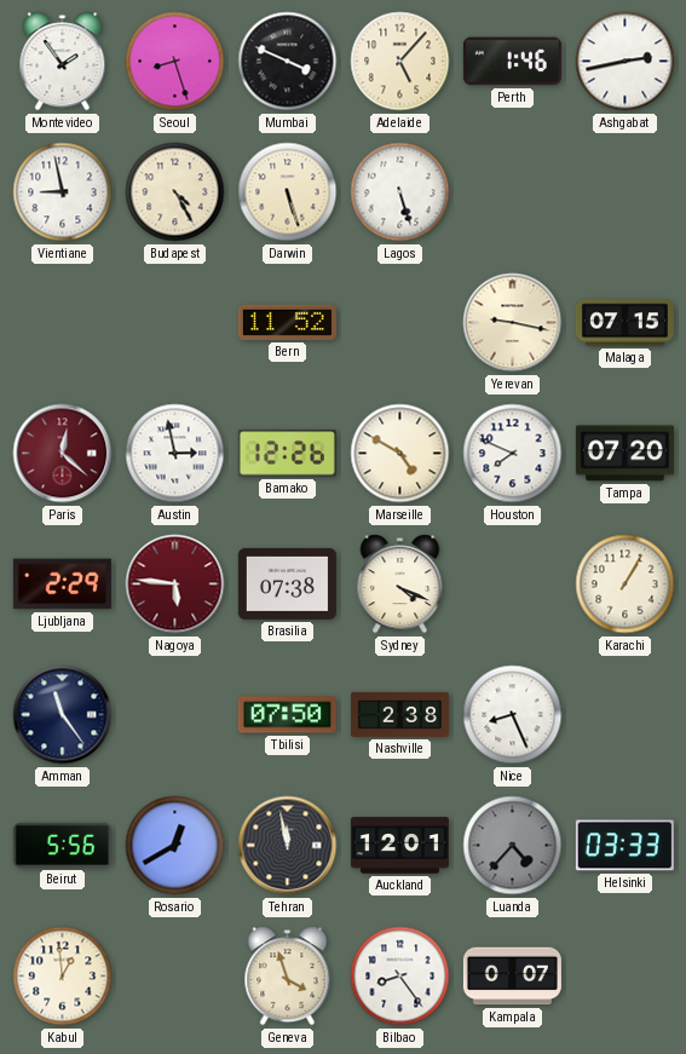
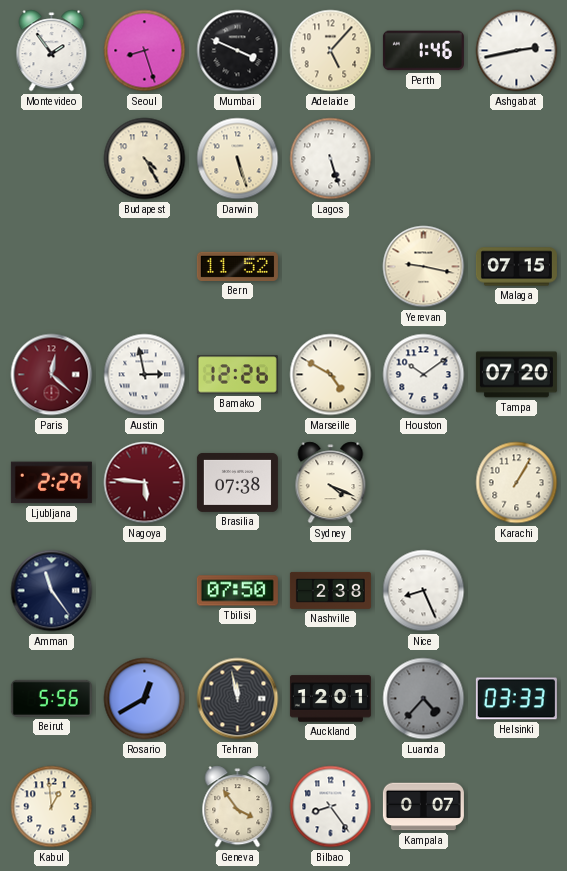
Vientiane: 8:58 -> none
Houston: 7:49 -> 10:09
Geneva: 3:57 -> 3:54
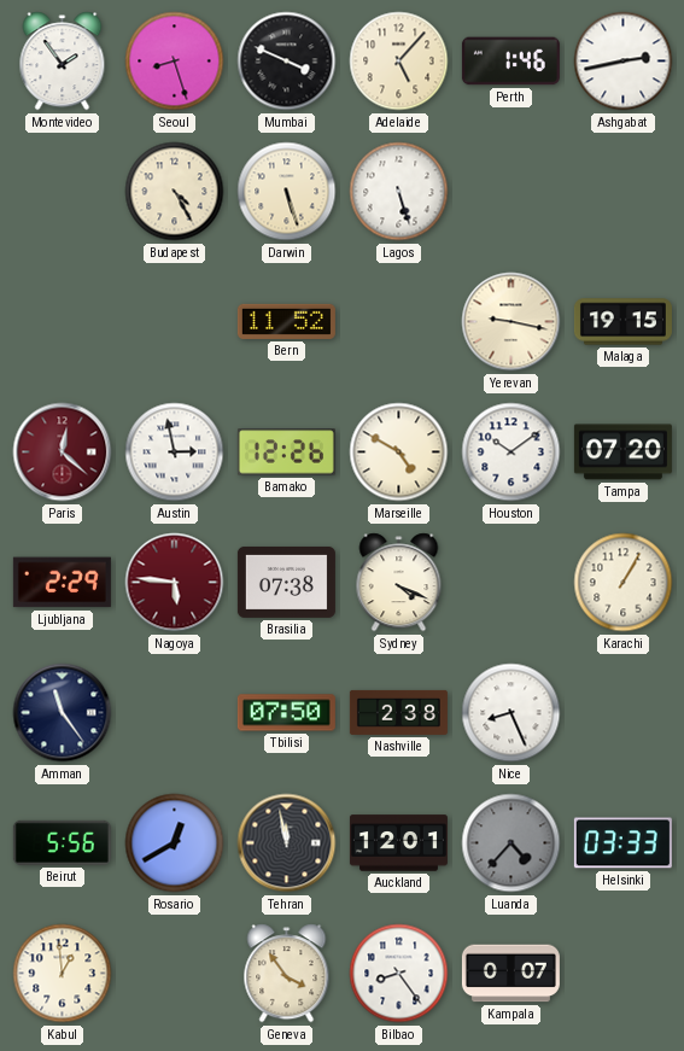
Malaga: 07:15 -> 19:15
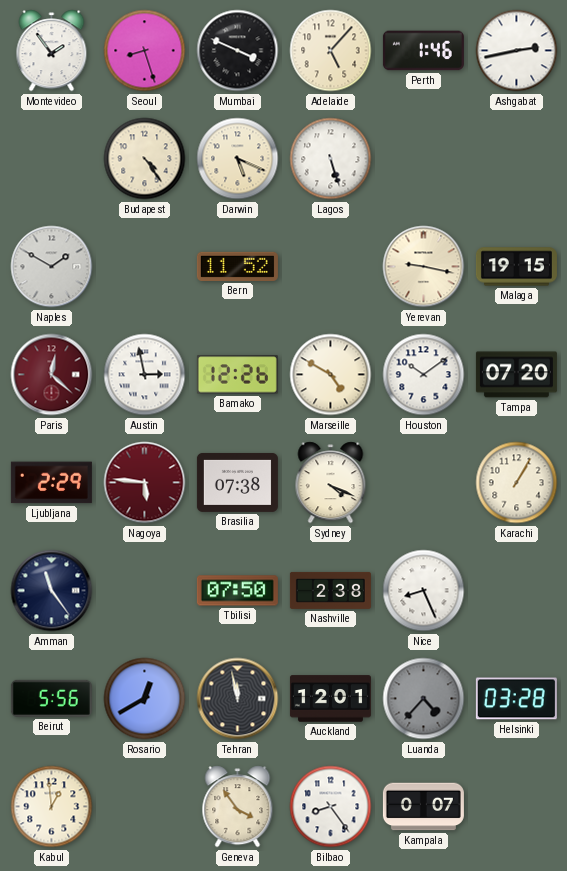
Budapest: 4:25 -> 4:24
Darwin: 5:27 -> 5:19
Naples: none -> 1:50
Helsinki: 03:33 -> 03:28
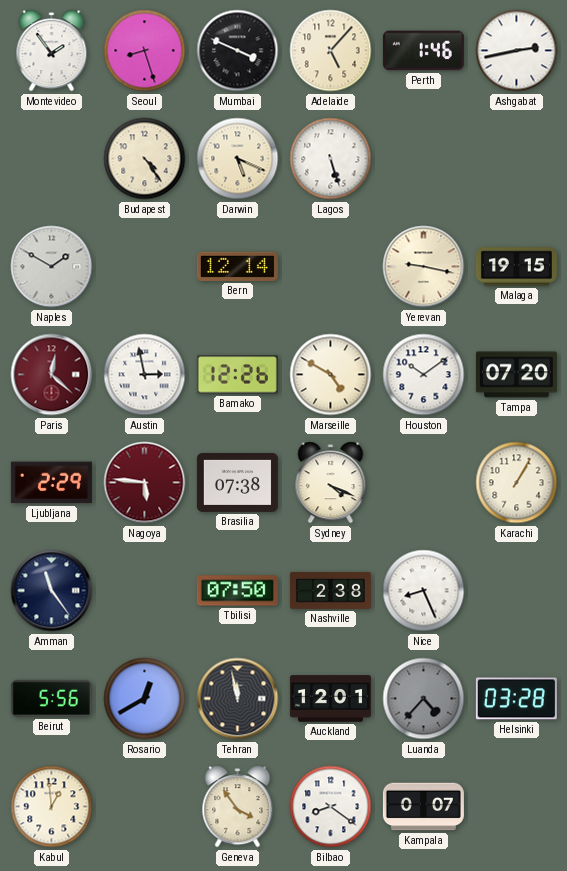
Bern: 11:52 -> 12:14
Bilbao: 8:24 -> 8:21
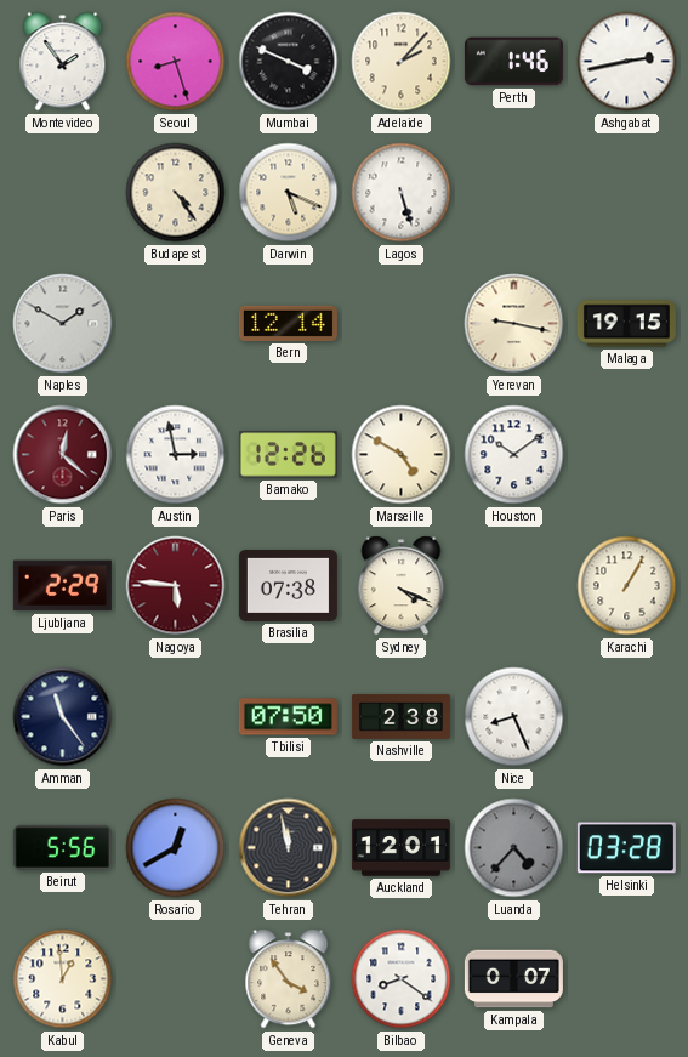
Adelaide: 5:07 -> 2:07
Tampa: 07:20 -> none
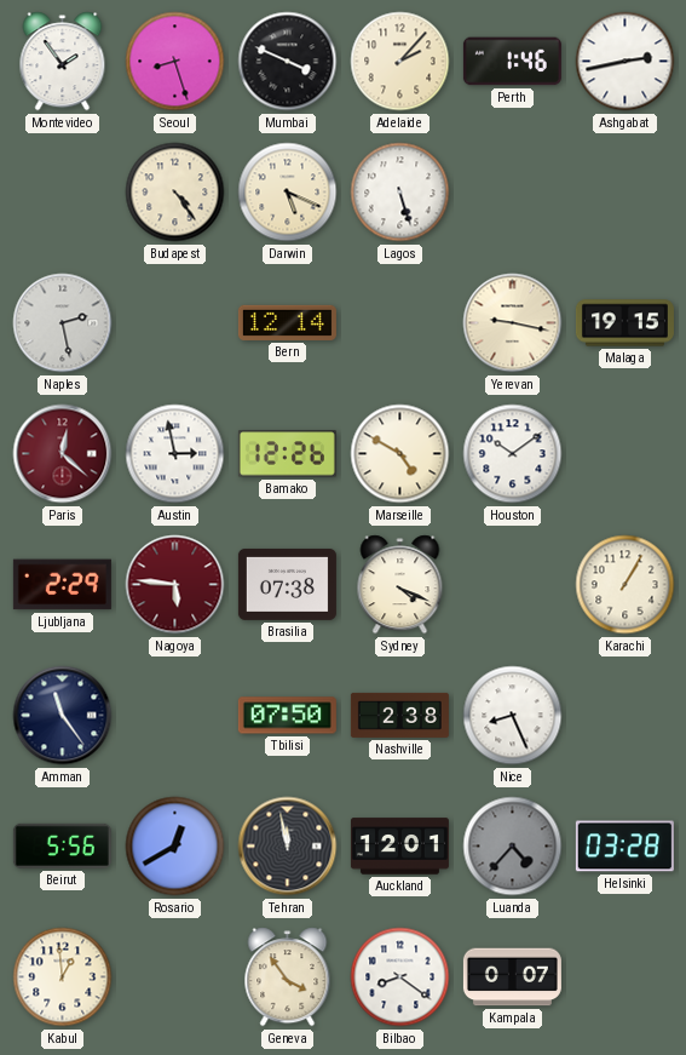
Naples: 1:50 -> 2:28
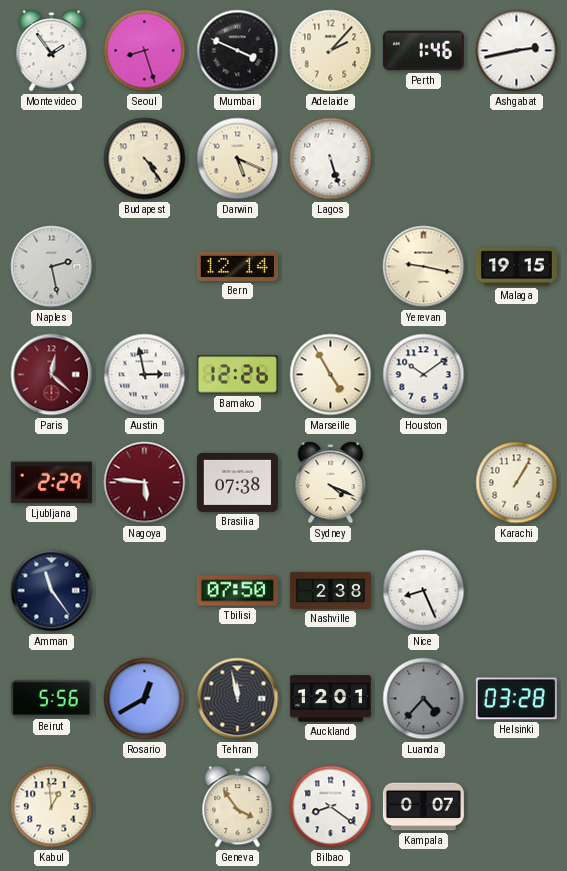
Marseille: 4:50 -> 4:55
